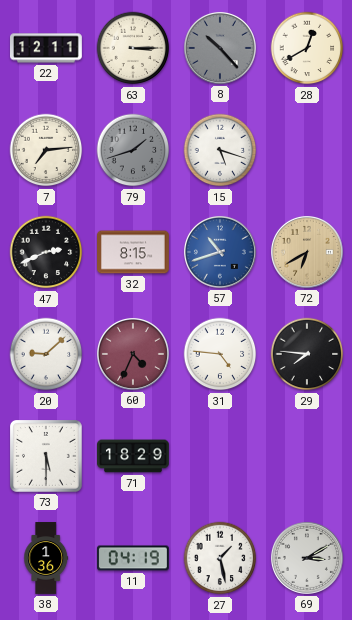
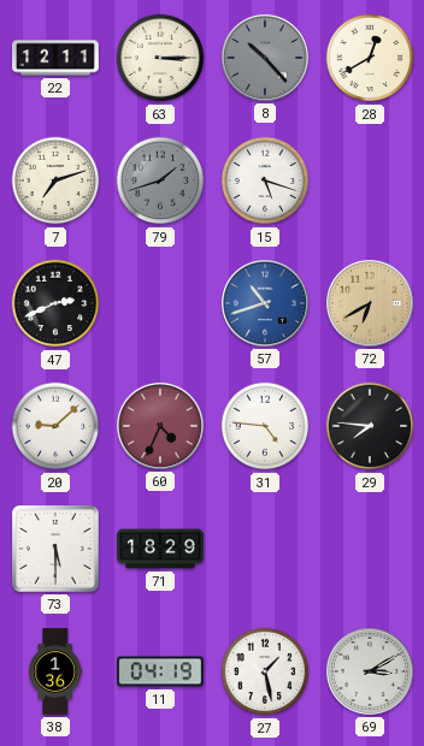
7: 7:14 -> 7:12
32: 8:15 -> none
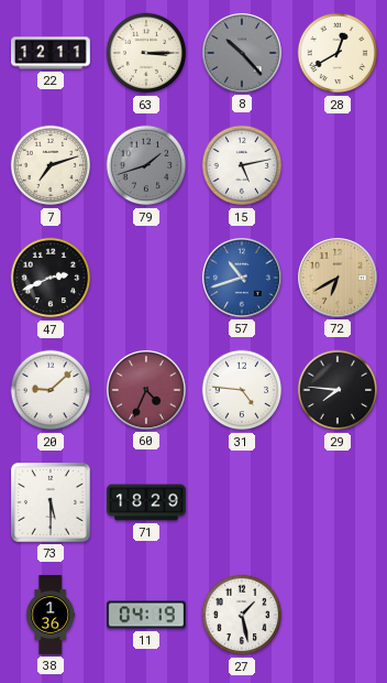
15: 5:18 -> 5:13
69: 3:10 -> none
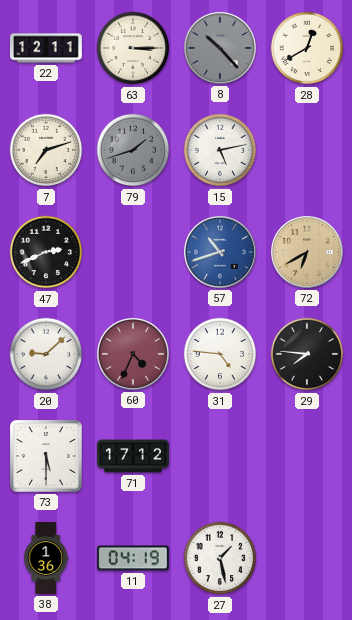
71: 18:29 -> 17:12
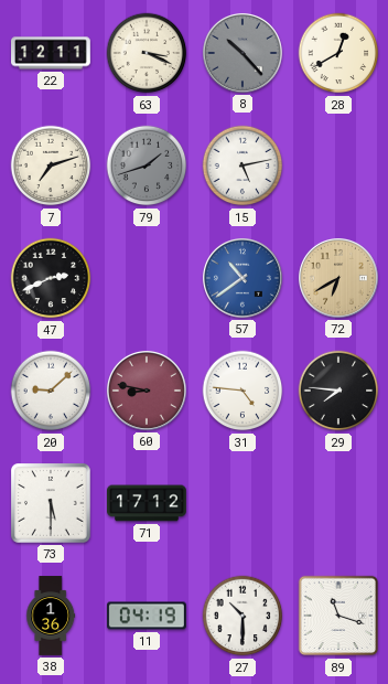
63: 3:15 -> 3:19
57: 10:42 -> 10:39
60: 4:34 -> 8:47
27: 1:28 -> 10:30
89: none -> 11:18
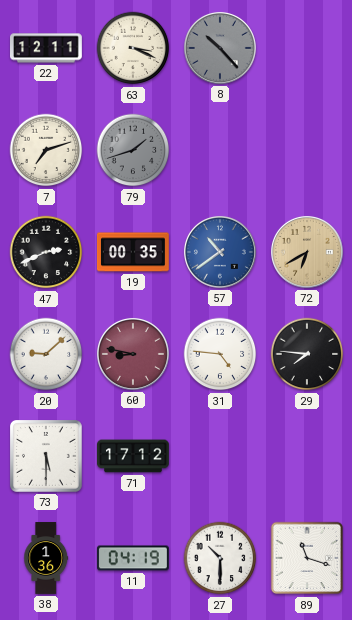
28: 12:40 -> none
15: 5:13 -> none
19: none -> 00:35
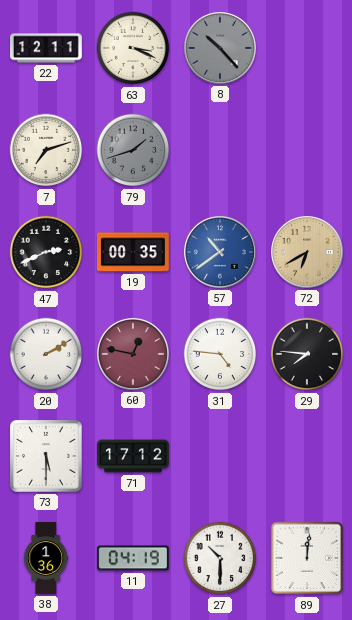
20: 9:08 -> 2:10
60: 8:47 -> 12:47
89: 11:18 -> 12:01
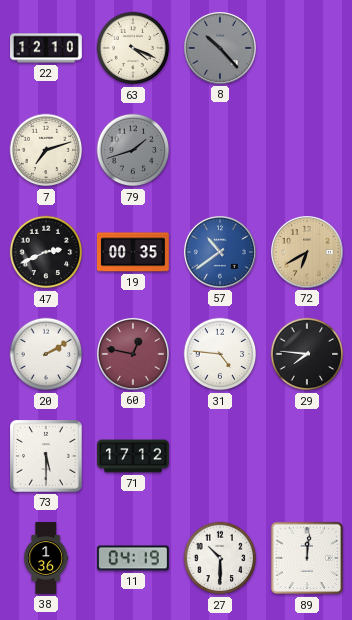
22: 12:11 -> 12:10
63: 3:19 -> 4:19
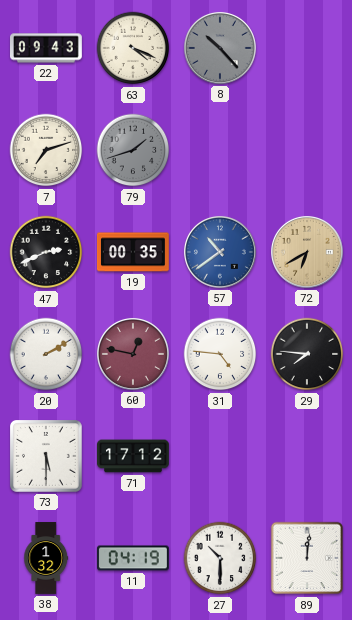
22: 12:10 -> 09:43
38: 1:36 -> 1:32
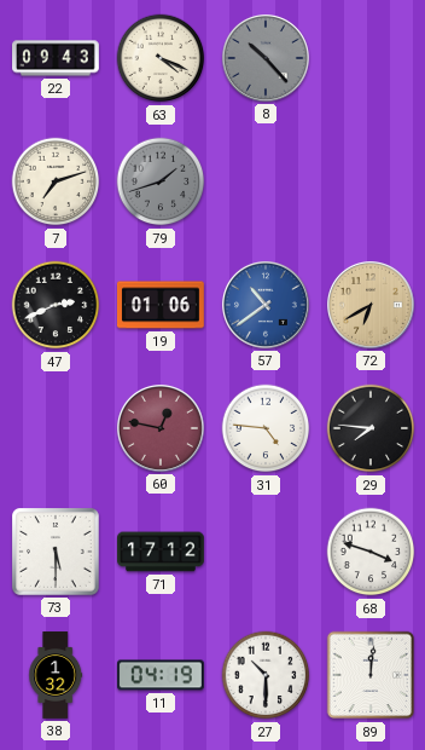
19: 00:35 -> 01:06
20: 2:10 -> none
68: none -> 3:48
